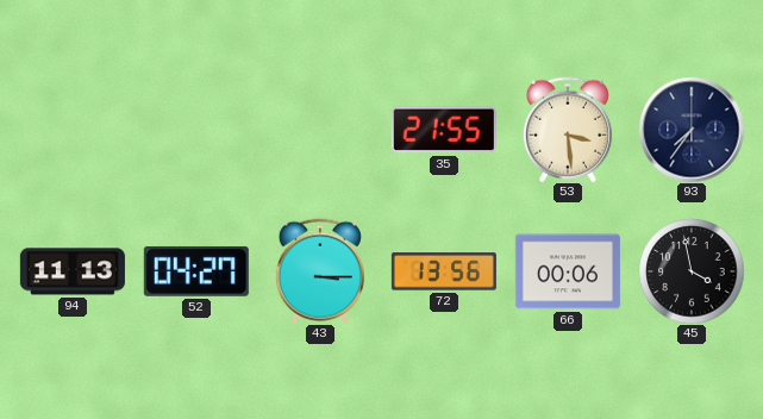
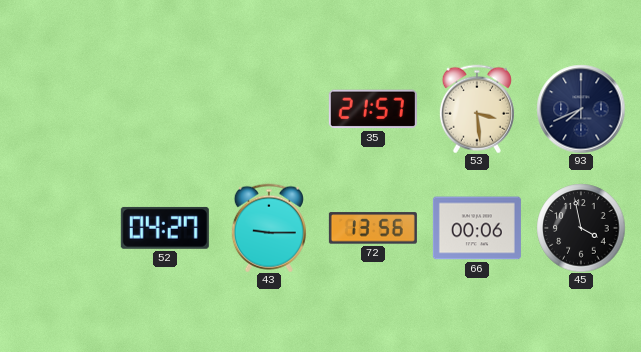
35: 21:55 -> 21:57
93: 7:36 -> 7:41
94: 11:13 -> none
43: 3:15 -> 9:15
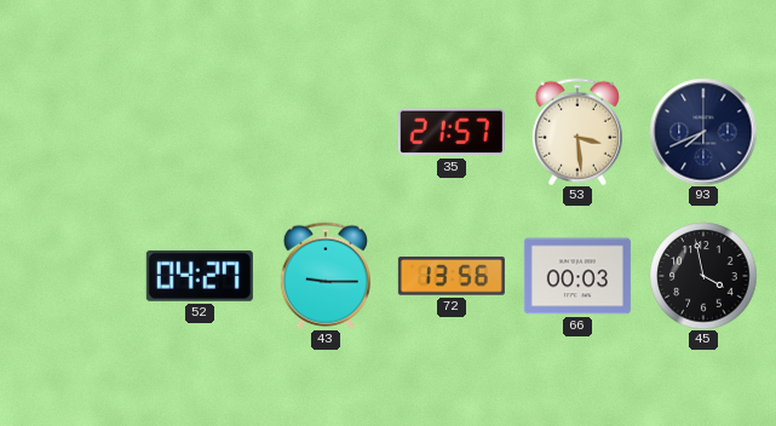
66: 00:06 -> 00:03
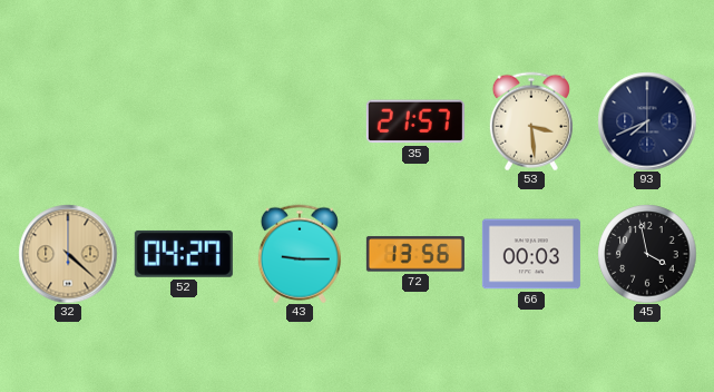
32: none -> 4:22
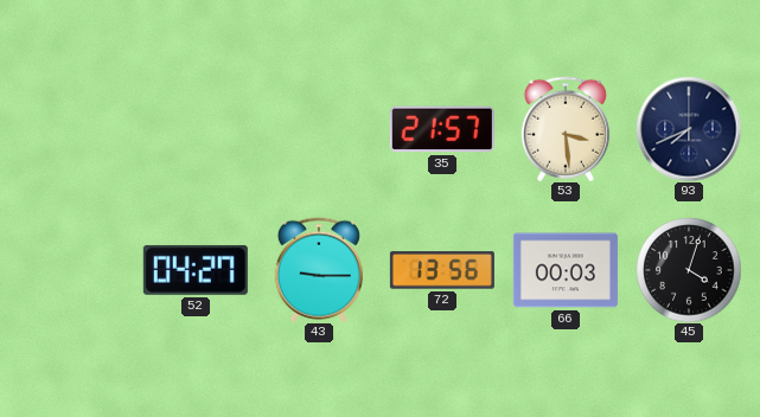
32: 4:22 -> none
45: 3:58 -> 4:03
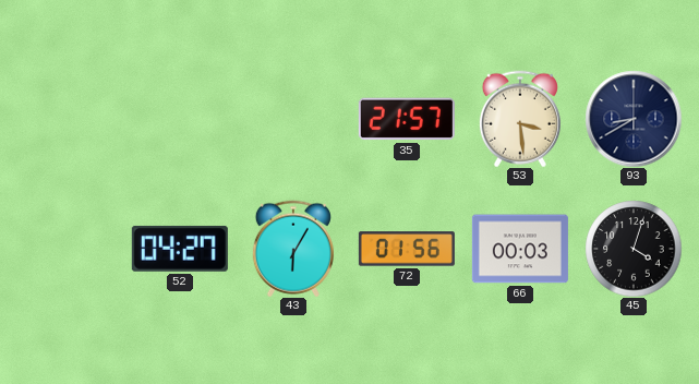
93: 7:41 -> 8:40
43: 9:15 -> 6:05
72: 13:56 -> 01:56
